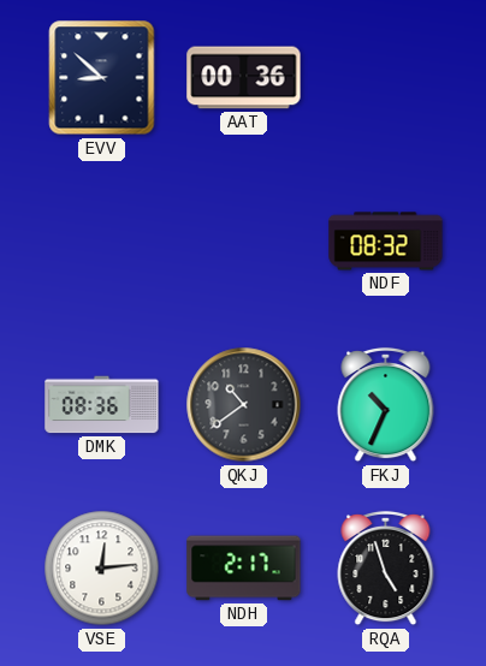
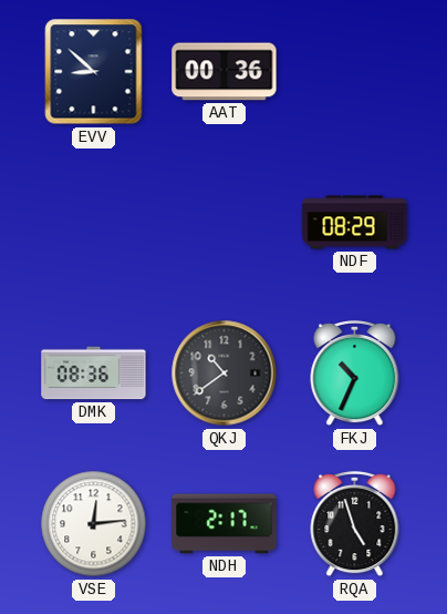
NDF: 08:32 -> 08:29
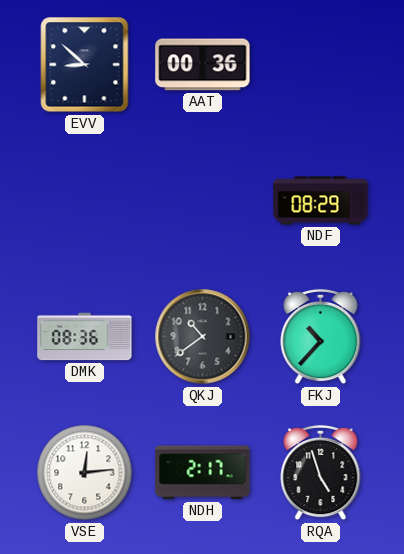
FKJ: 10:34 -> 10:37
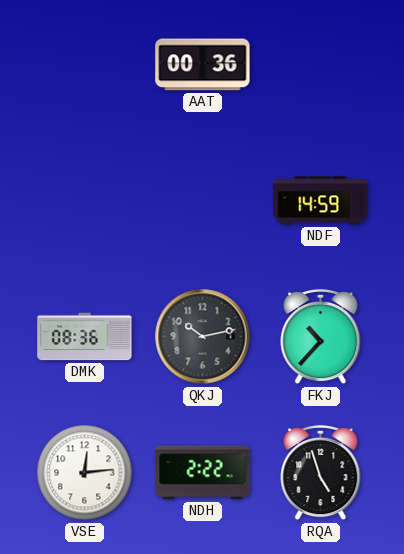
EVV: 8:52 -> none
NDF: 08:29 -> 14:59
QKJ: 10:39 -> 10:13
NDH: 2:17 -> 2:22
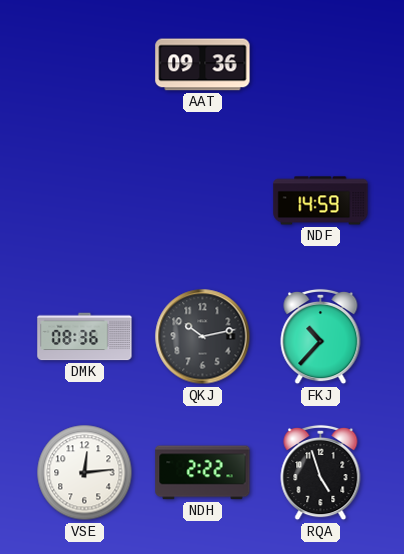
AAT: 00:36 -> 09:36
